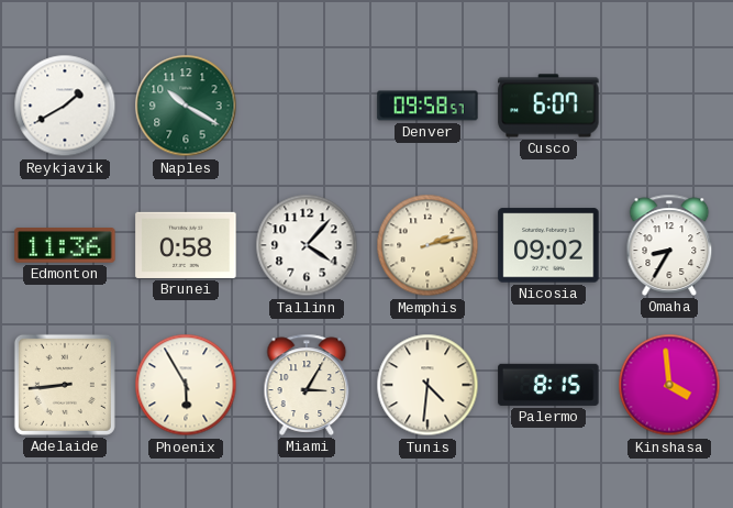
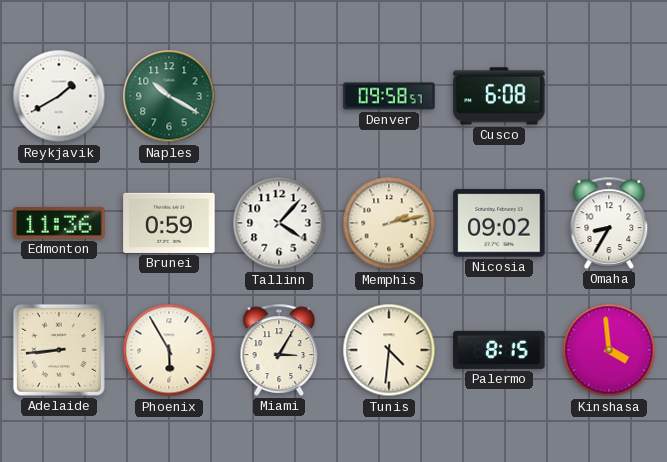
Cusco: 6:07 -> 6:08
Brunei: 0:58 -> 0:59
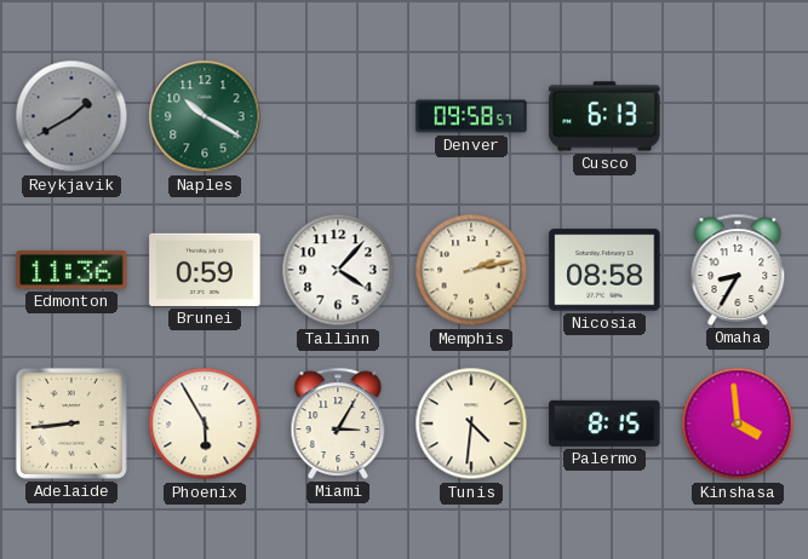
Reykjavik dial: white -> grey
Cusco: 6:08 -> 6:13
Nicosia: 09:02 -> 08:58
